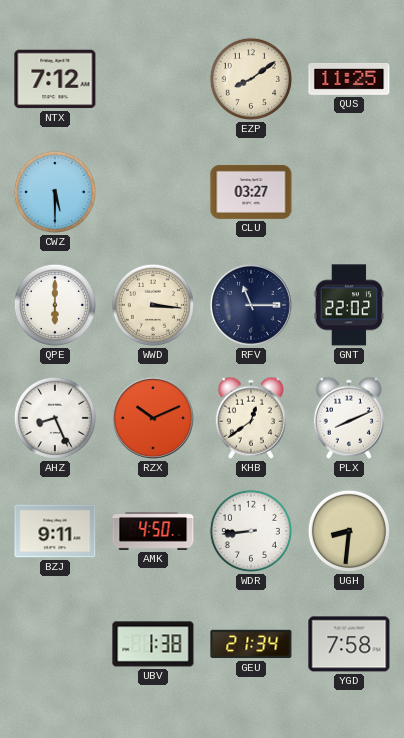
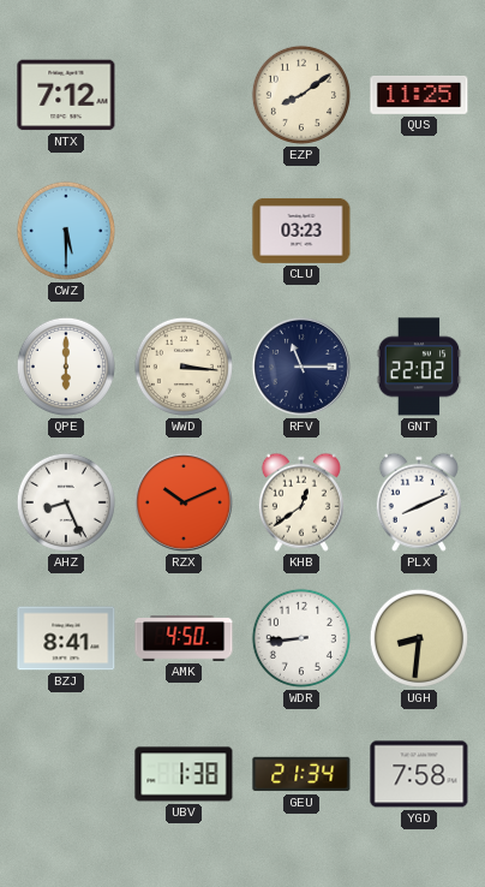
CLU: 03:27 -> 03:23
BZJ: 9:11 -> 8:41
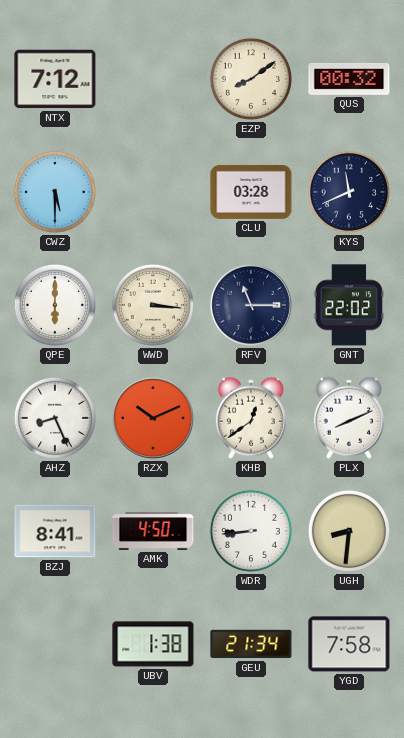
QUS: 11:25 -> 00:32
CLU: 03:23 -> 03:28
KYS: none -> 11:41
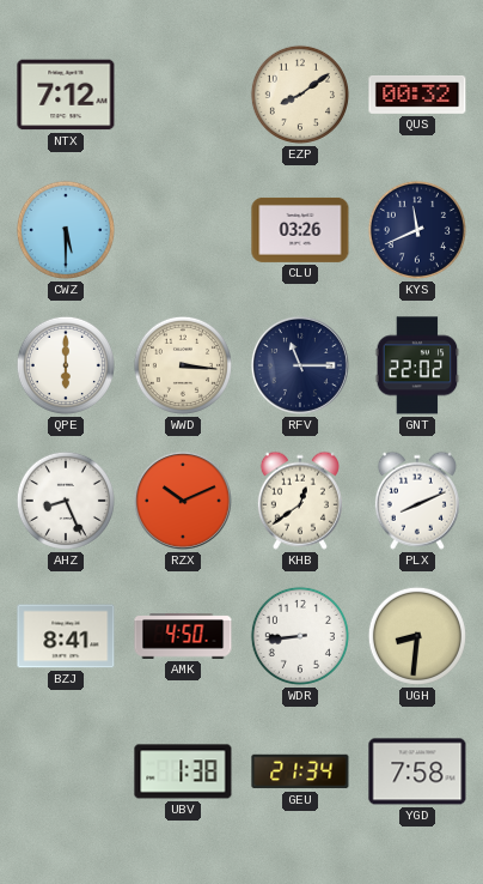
CLU: 03:28 -> 03:26
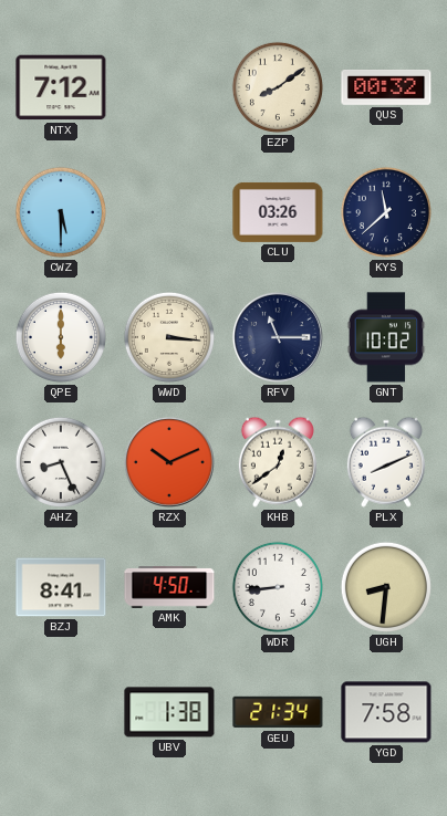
KYS: 11:41 -> 11:38
GNT: 22:02 -> 10:02
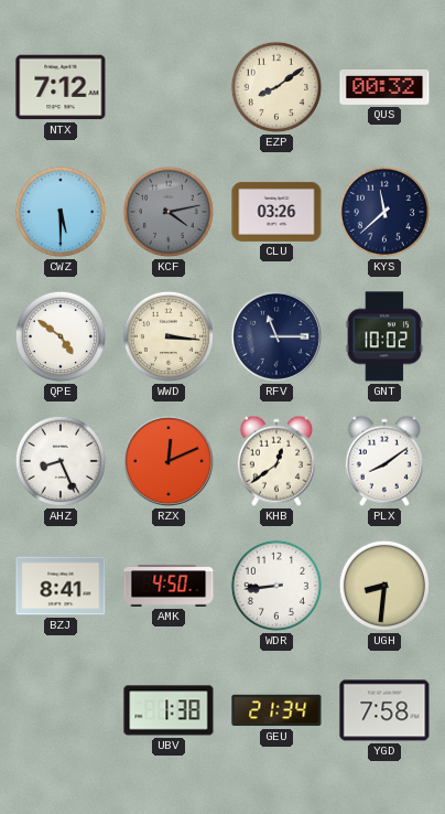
KCF: none -> 4:13
QPE: 6:00 -> 4:51
RZX: 10:11 -> 12:11
PLX: 8:11 -> 8:09
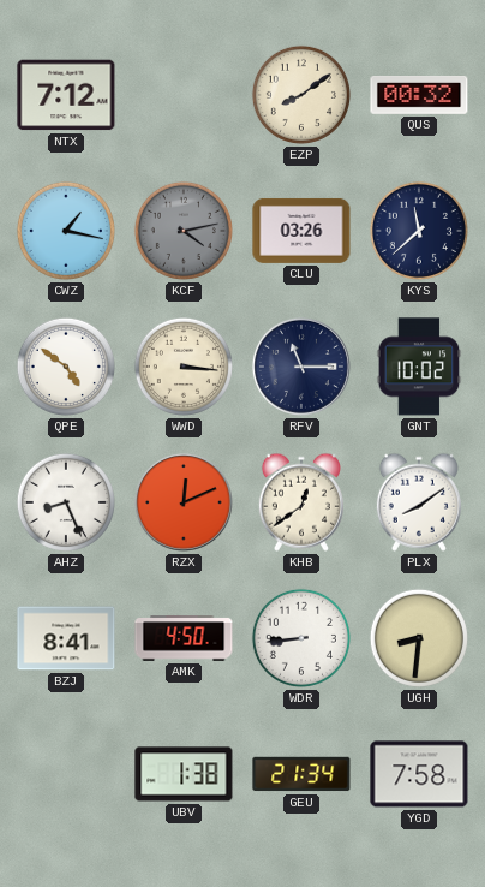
CWZ: 5:30 -> 1:17
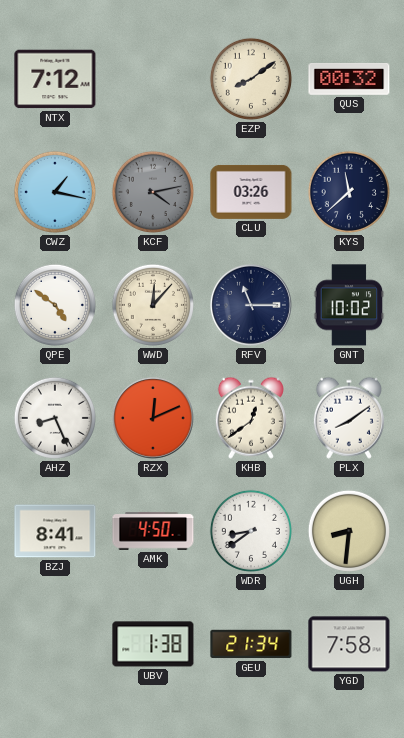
WWD: 3:16 -> 12:07
WDR: 8:44 -> 8:39
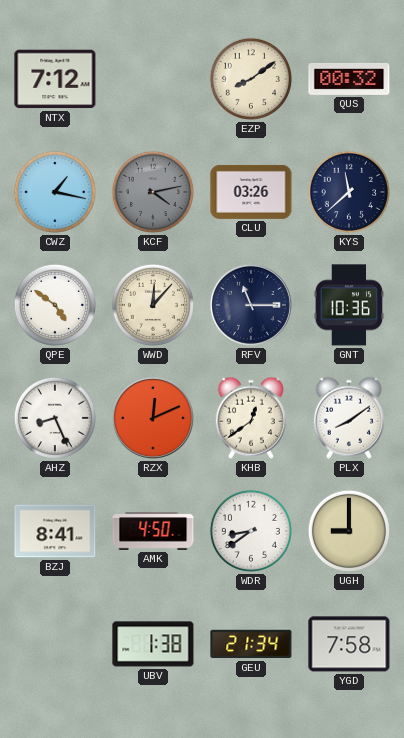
GNT: 10:02 -> 10:36
UGH: 8:31 -> 9:00
